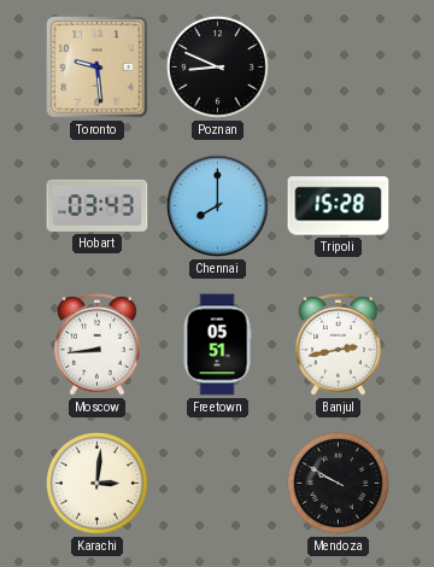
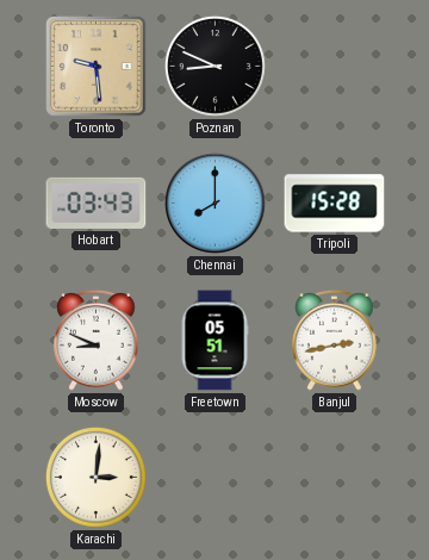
Moscow: 8:44 -> 8:49
Mendoza: 9:50 -> none
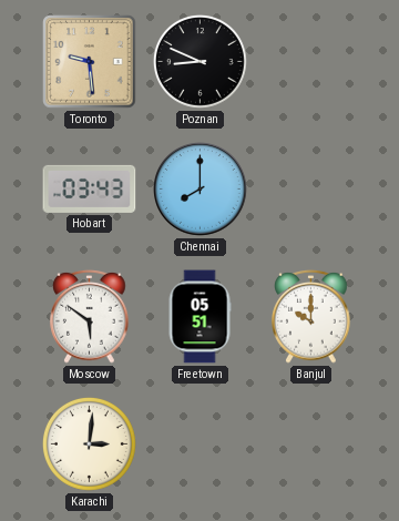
Tripoli: 15:28 -> none
Moscow: 8:49 -> 5:51
Banjul: 2:43 -> 10:00
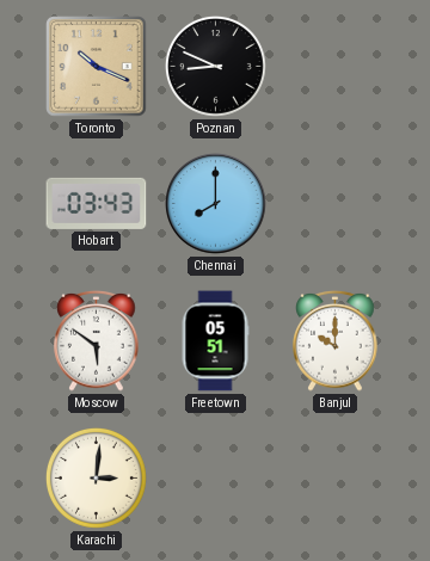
Toronto: 9:29 -> 10:19
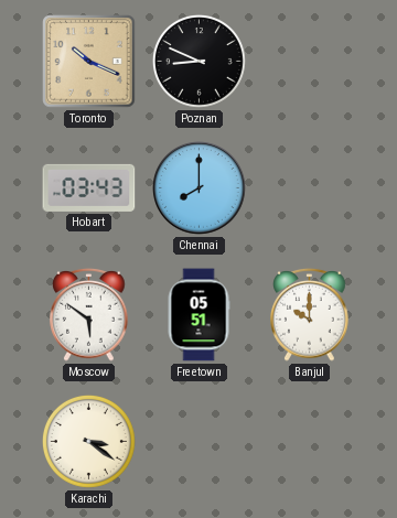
Karachi: 3:01 -> 3:21
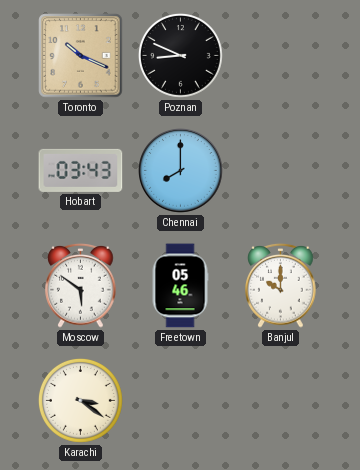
Freetown: 05:51 -> 05:46
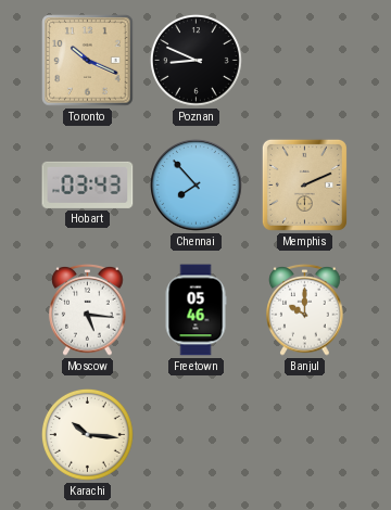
Chennai: 8:00 -> 7:53
Memphis: none -> 2:11
Moscow: 5:51 -> 5:16
Karachi: 3:21 -> 10:16
